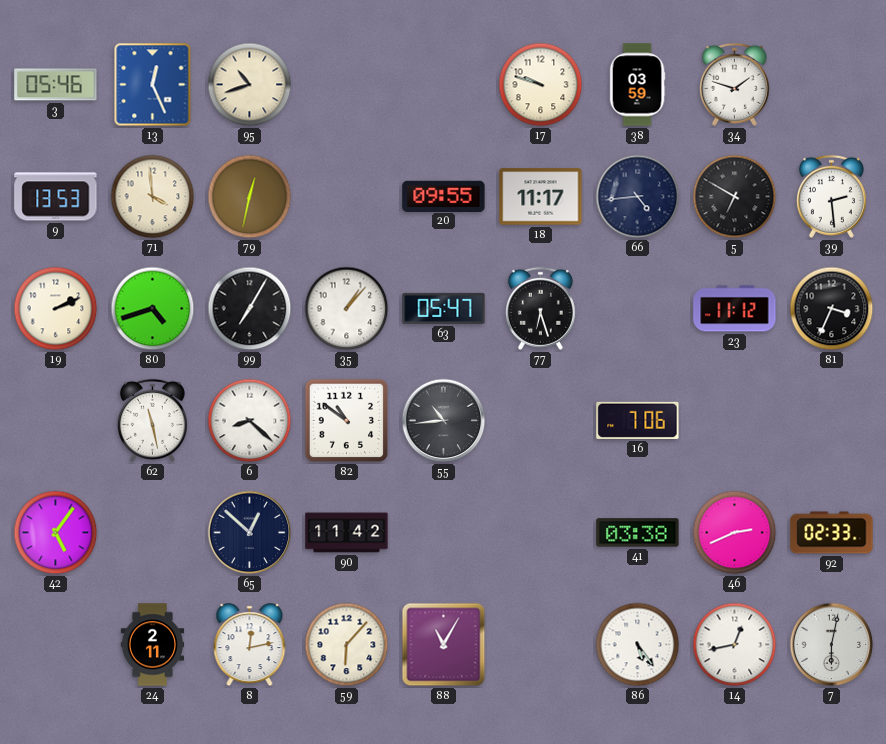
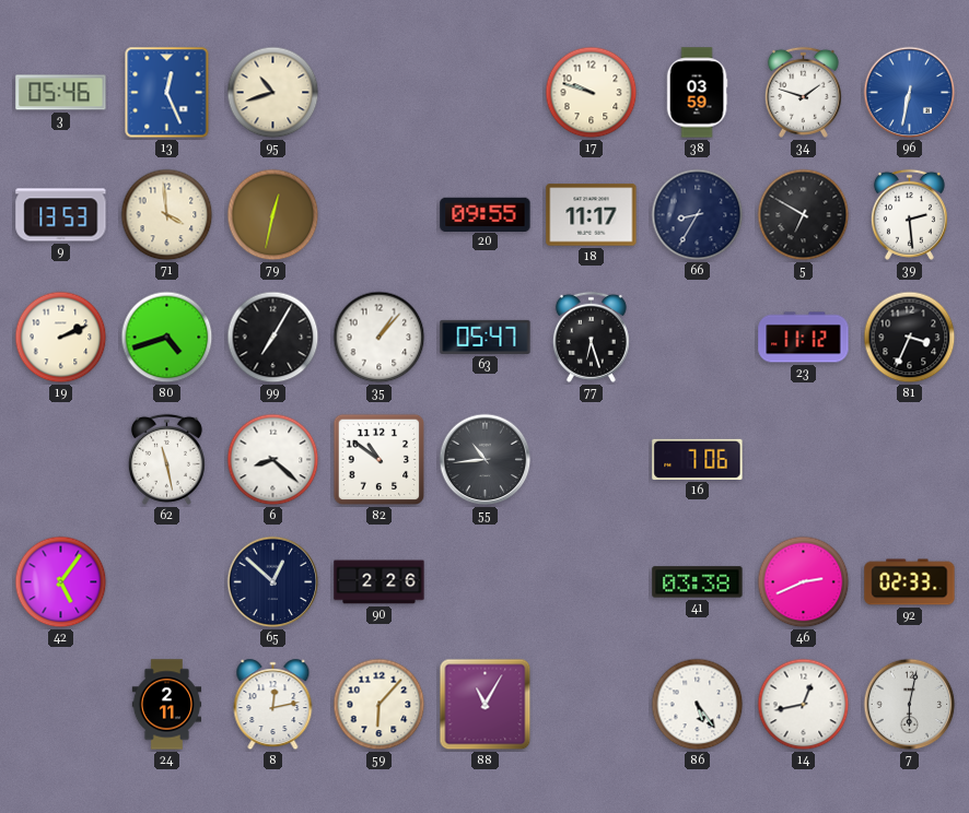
96: none -> 6:32
66: 4:44 -> 8:35
90: 11:42 -> 2:26
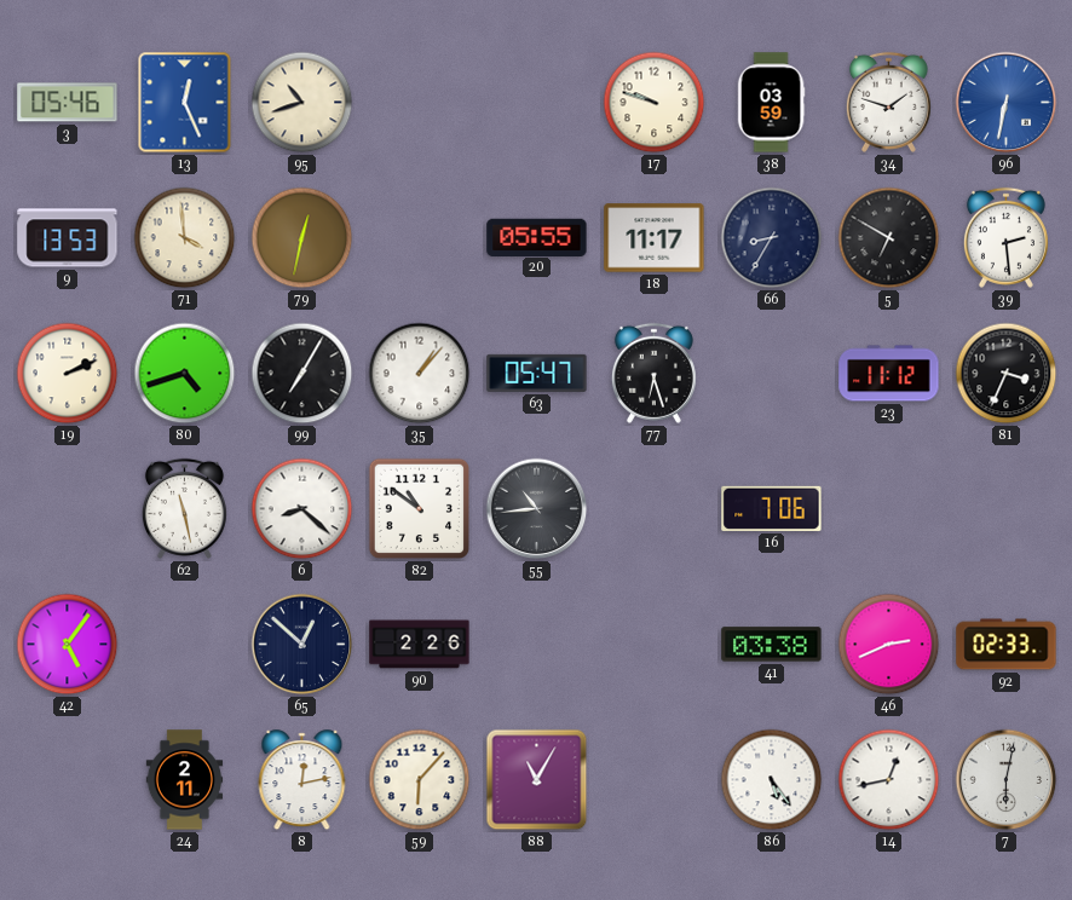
20: 09:55 -> 05:55
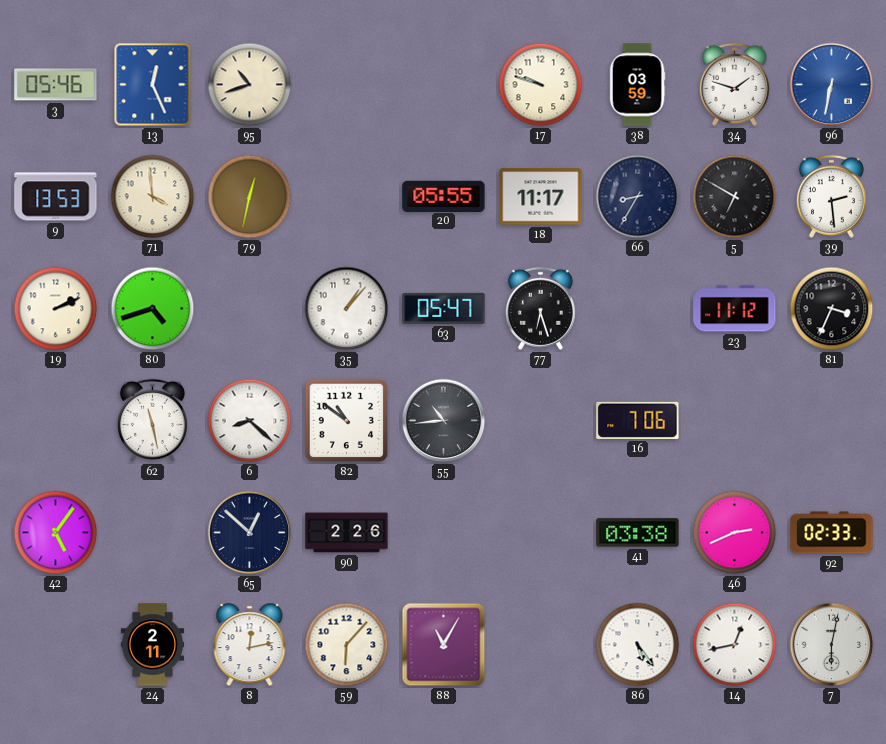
99: 7:05 -> none
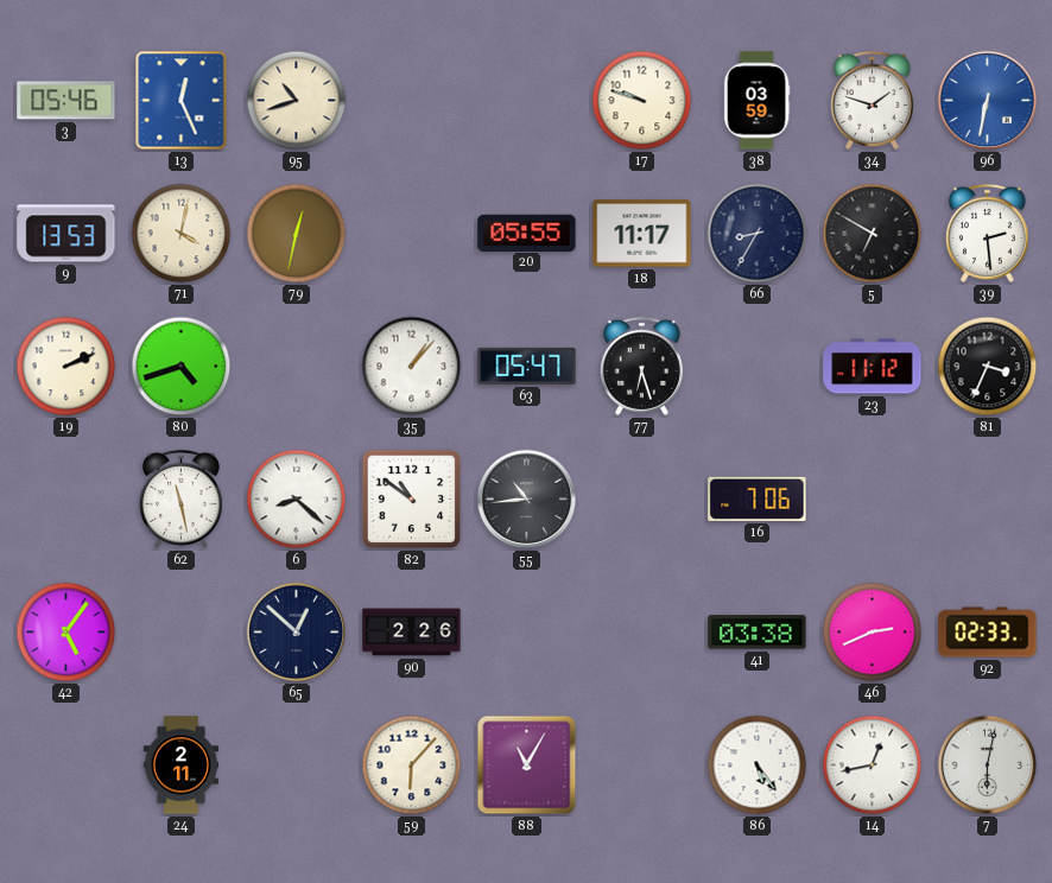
71: 3:59 -> 4:02
8: 12:13 -> none
